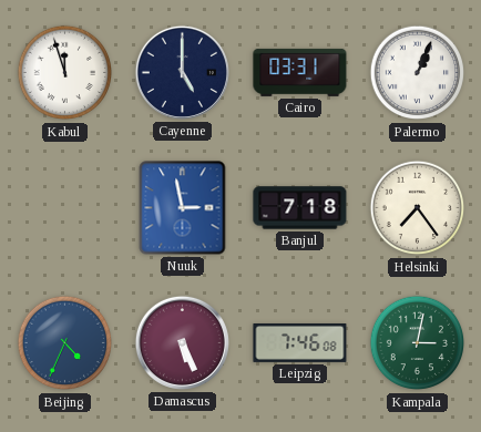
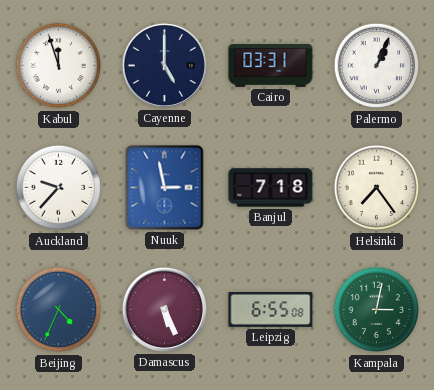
Auckland: none -> 9:37
Leipzig: 7:46 -> 6:55
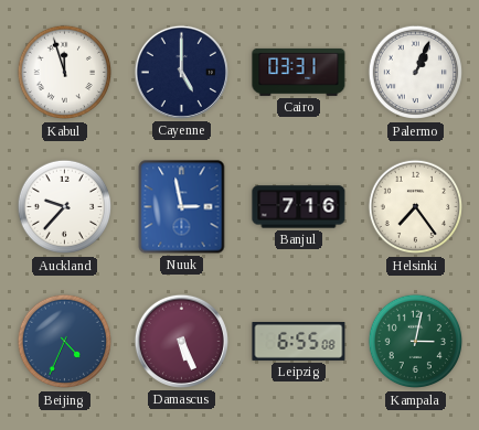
Banjul: 7:18 -> 7:16
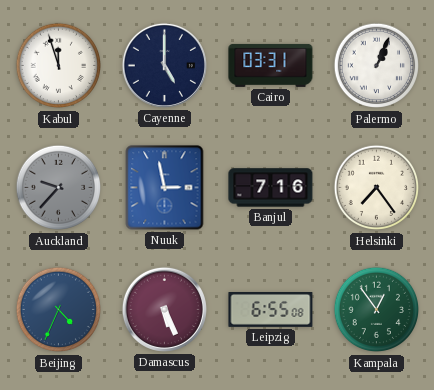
Auckland dial: white -> grey
Kampala: 3:02 -> 12:54
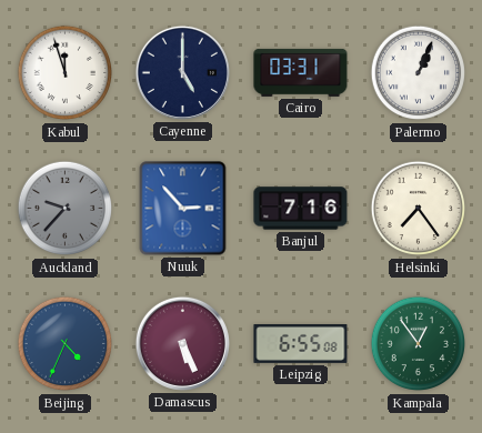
Nuuk: 2:58 -> 2:53
